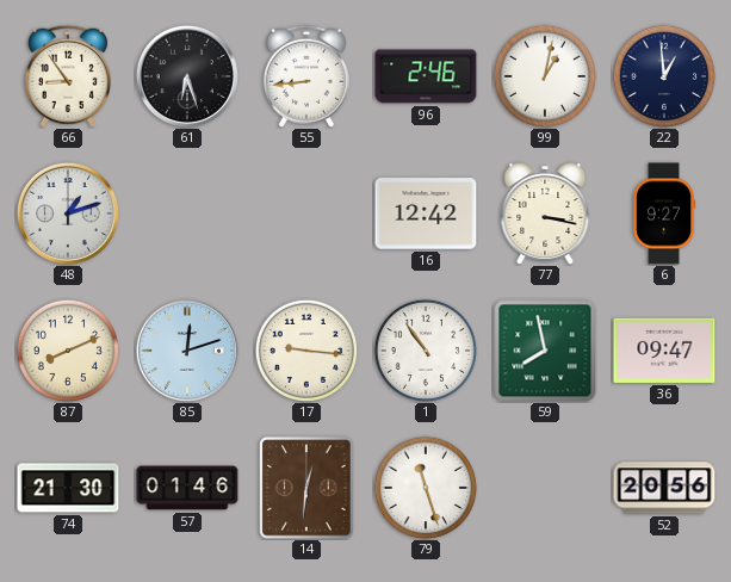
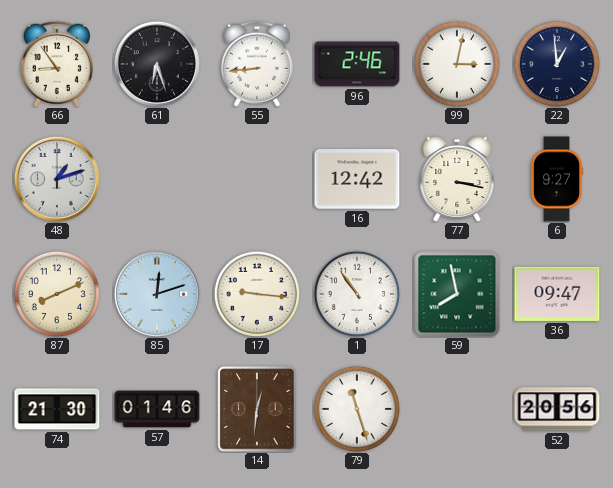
99: 1:02 -> 3:02
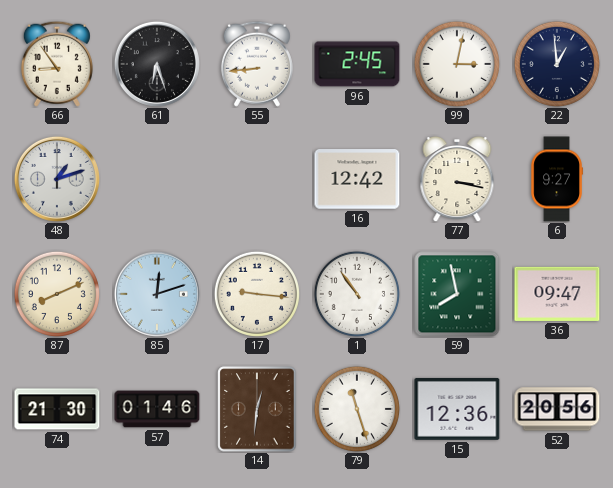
96: 2:46 -> 2:45
15: none -> 12:36
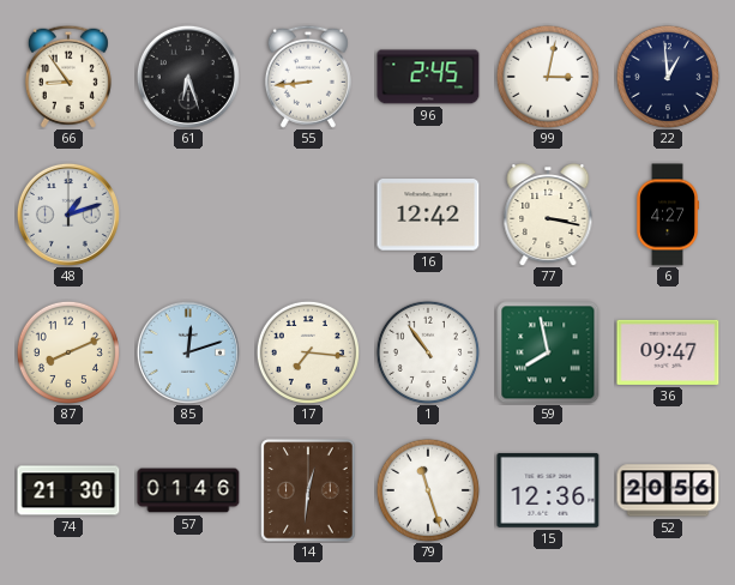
6: 9:27 -> 4:27
17: 9:16 -> 7:16
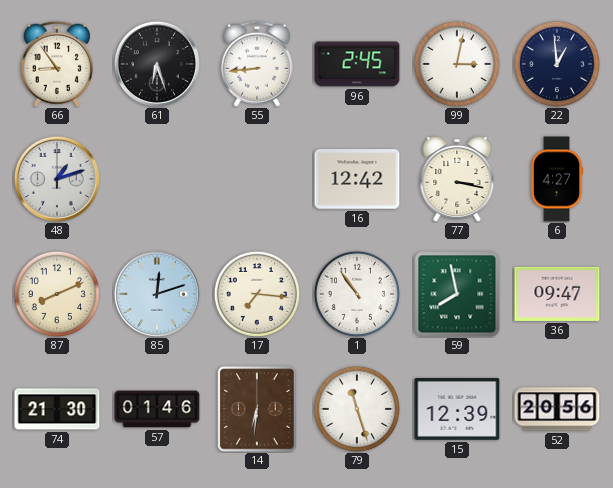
14: 12:31 -> 6:31
15: 12:36 -> 12:39
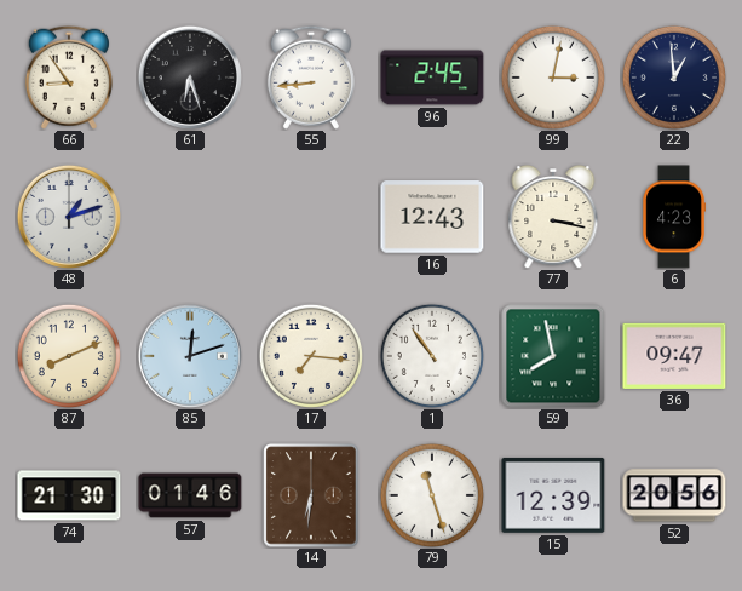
16: 12:42 -> 12:43
6: 4:27 -> 4:23
